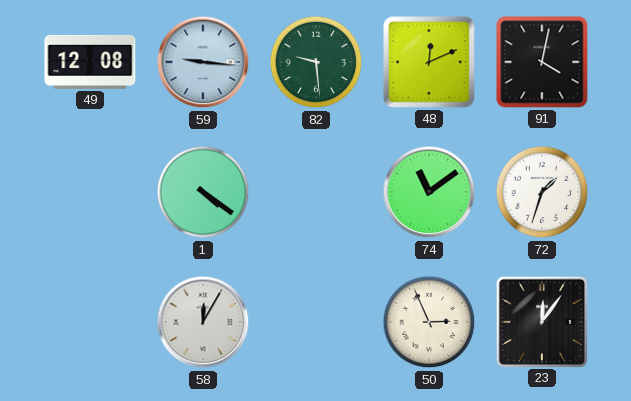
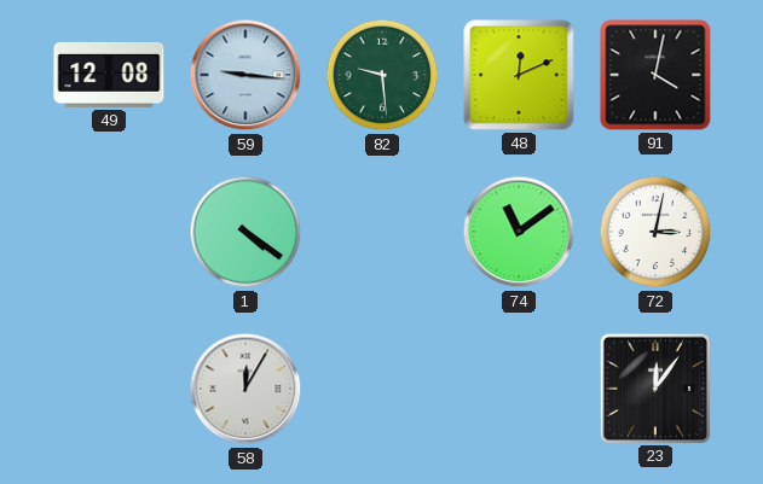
72: 1:33 -> 3:02
50: 2:56 -> none
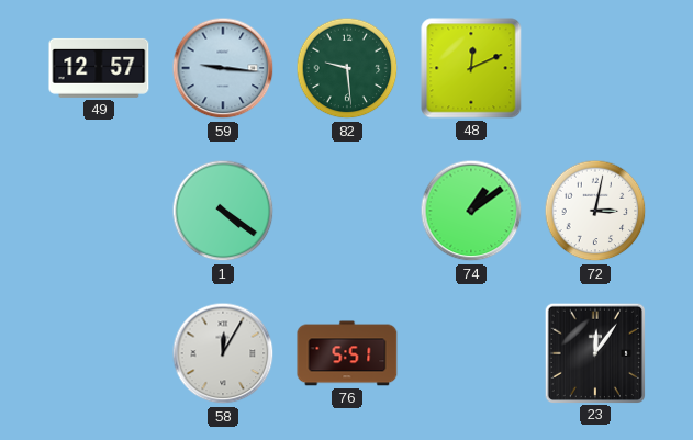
49: 12:08 -> 12:57
91: 4:02 -> none
74: 11:09 -> 1:09
76: none -> 5:51
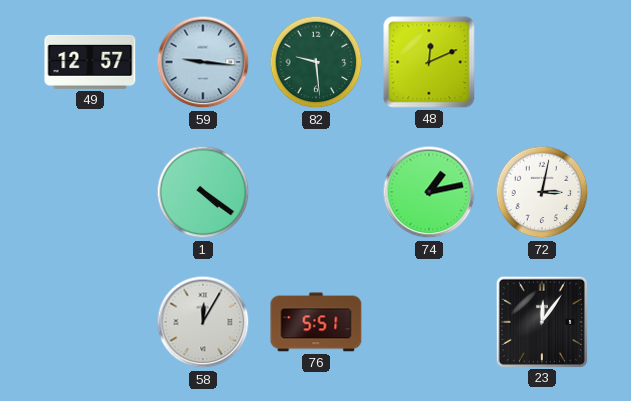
74: 1:09 -> 1:13
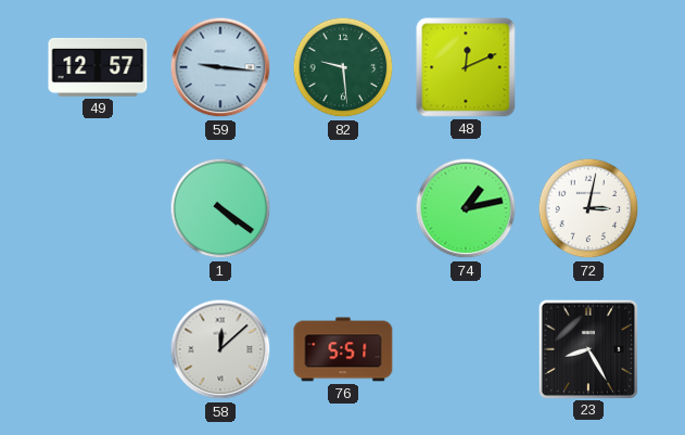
58: 12:05 -> 12:08
23: 12:06 -> 8:25
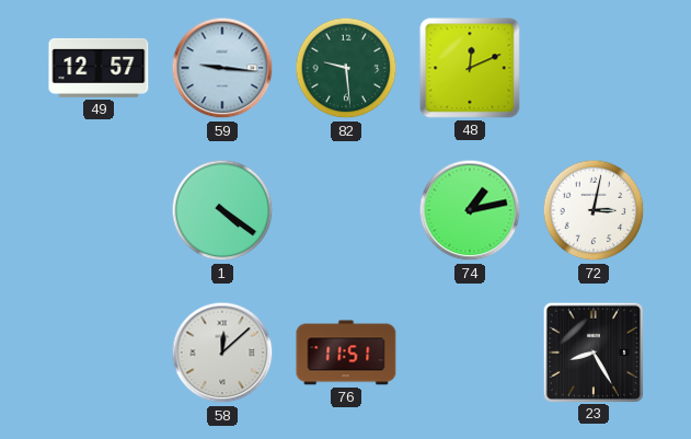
76: 5:51 -> 11:51
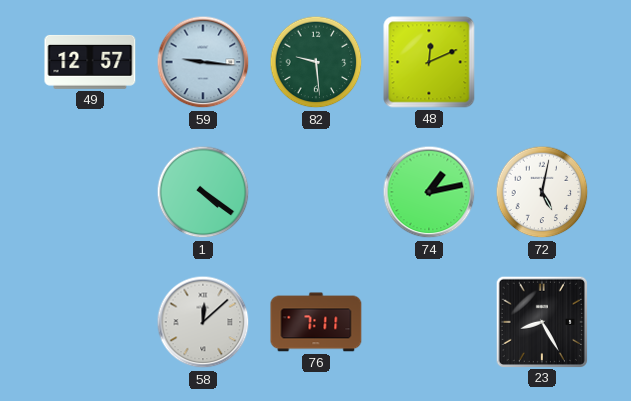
72: 3:02 -> 5:02
76: 11:51 -> 7:11
